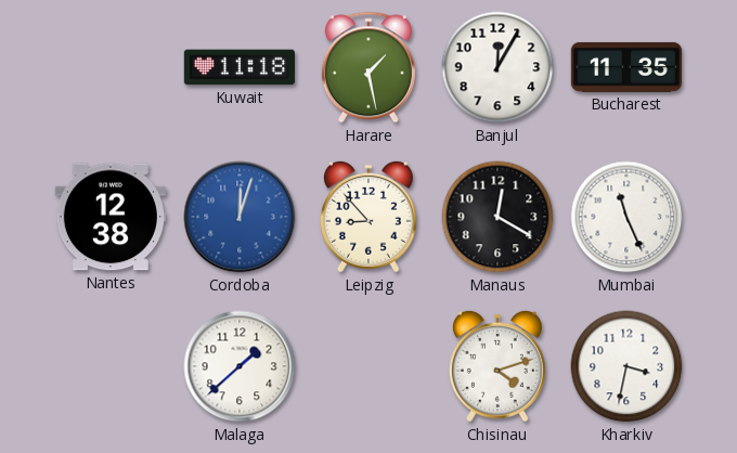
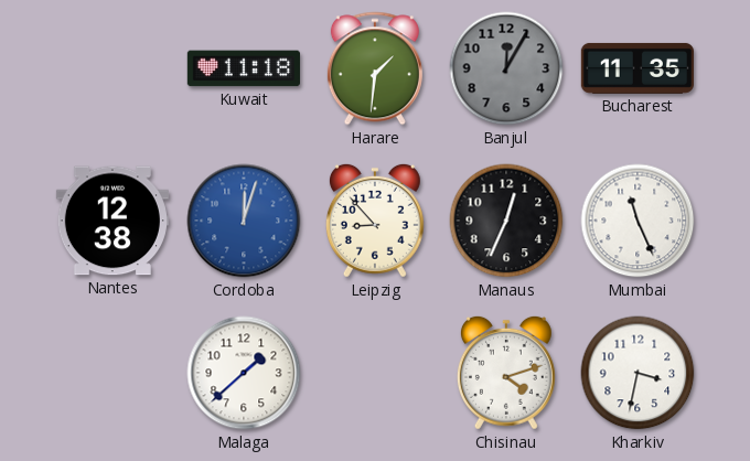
Harare: 1:28 -> 1:31
Banjul dial: white -> grey
Manaus: 12:20 -> 12:34
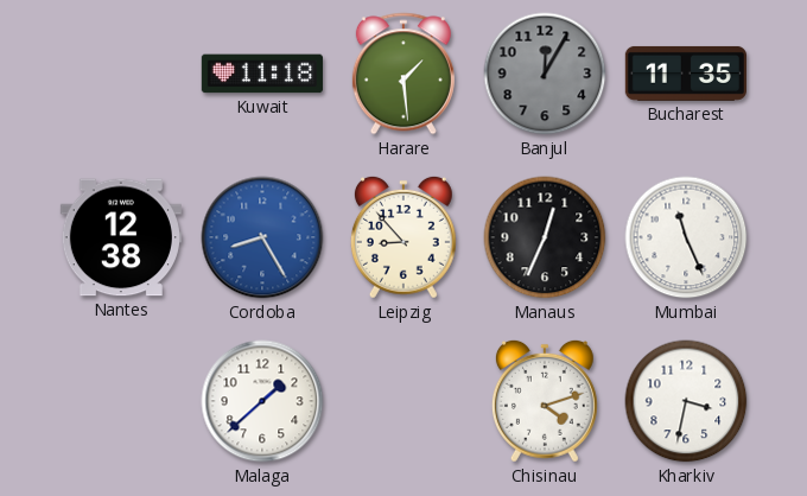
Harare: 1:31 -> 1:29
Cordoba: 12:03 -> 8:25
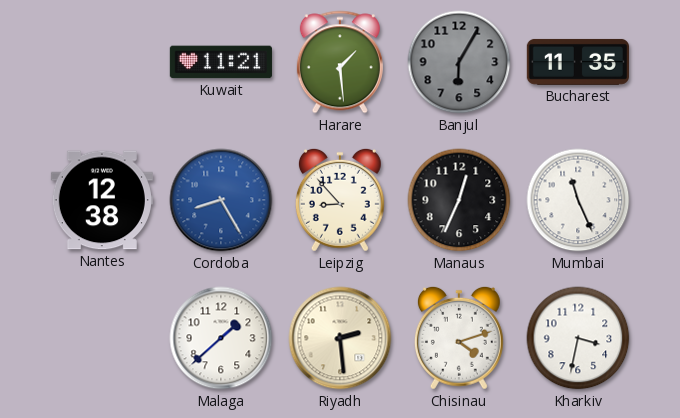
Kuwait: 11:18 -> 11:21
Banjul: 12:05 -> 6:05
Riyadh: none -> 2:29
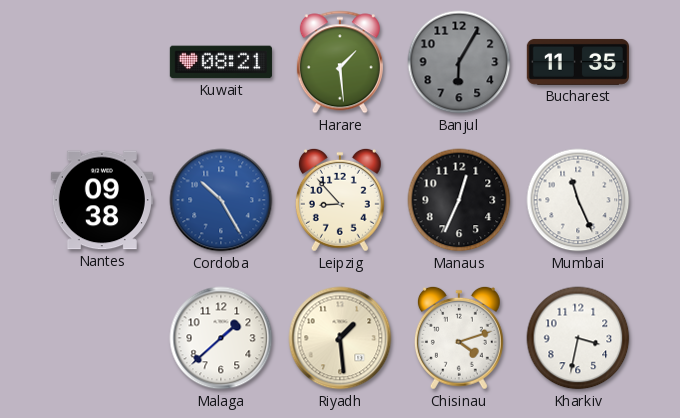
Kuwait: 11:21 -> 08:21
Nantes: 12:38 -> 09:38
Cordoba: 8:25 -> 10:25
Riyadh: 2:29 -> 1:29
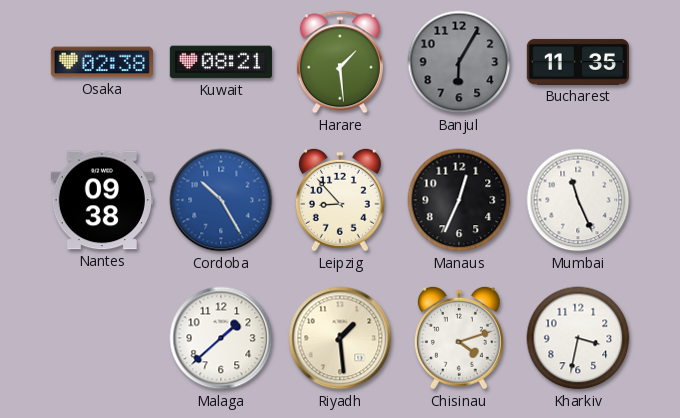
Osaka: none -> 02:38
